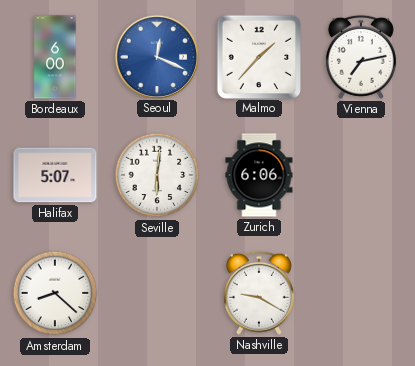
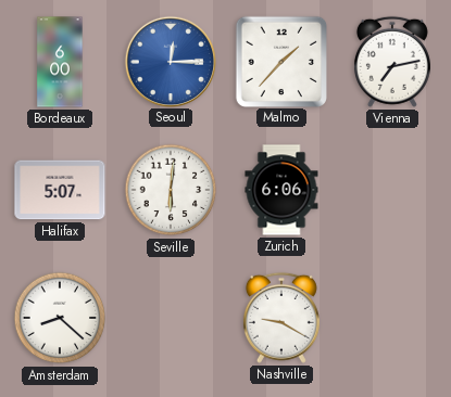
Seoul: 12:19 -> 12:15
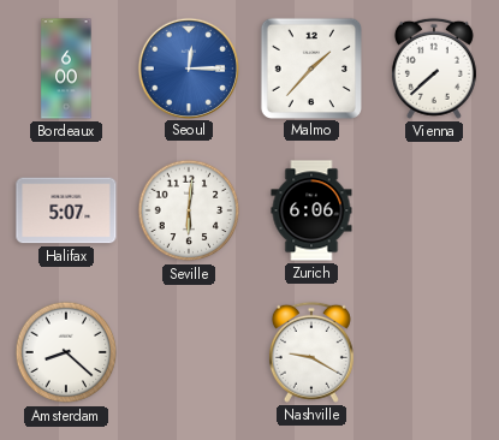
Vienna: 7:13 -> 7:38
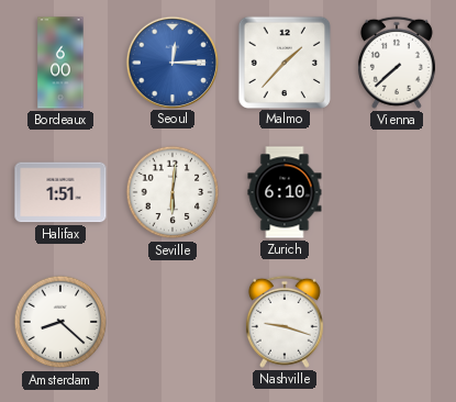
Halifax: 5:07 -> 1:51
Zurich: 6:06 -> 6:10
Nashville: 9:20 -> 9:18
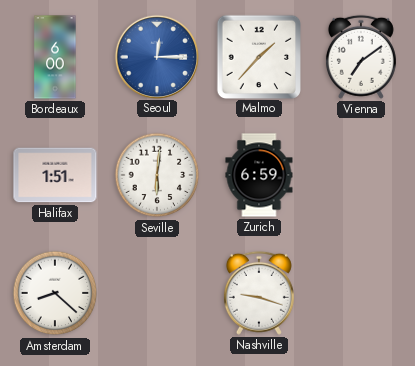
Vienna: 7:38 -> 7:09
Zurich: 6:10 -> 6:59
